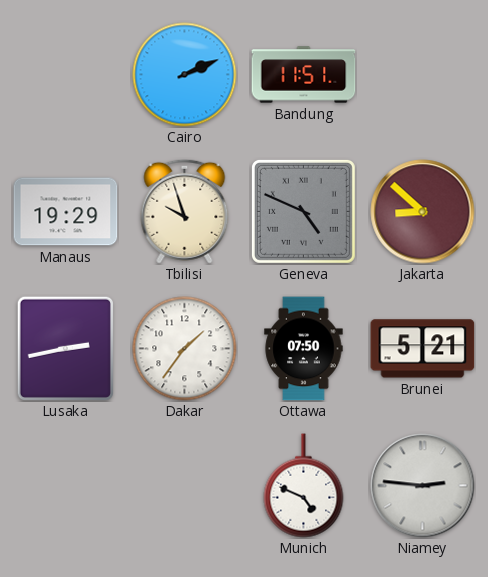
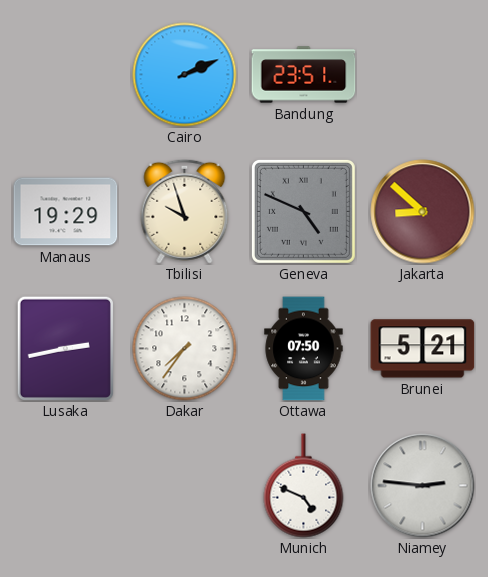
Bandung: 11:51 -> 23:51
Dakar: 1:36 -> 7:36
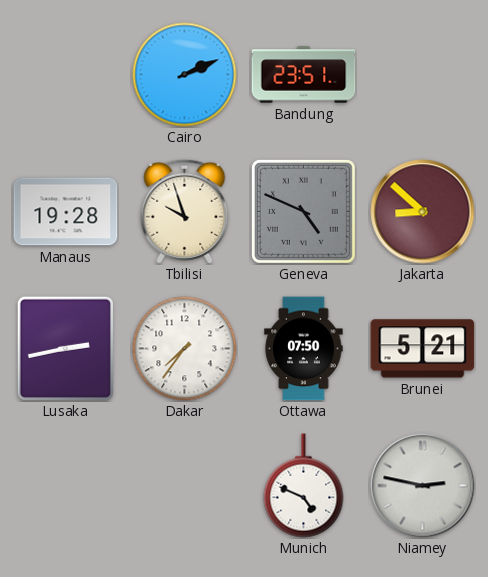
Manaus: 19:29 -> 19:28
Niamey: 2:46 -> 2:47
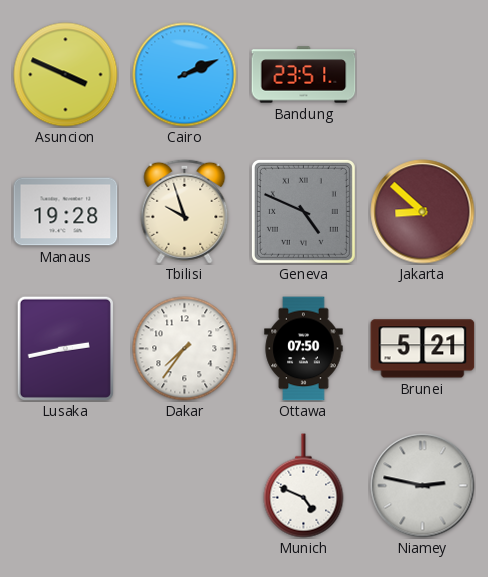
Asuncion: none -> 3:49
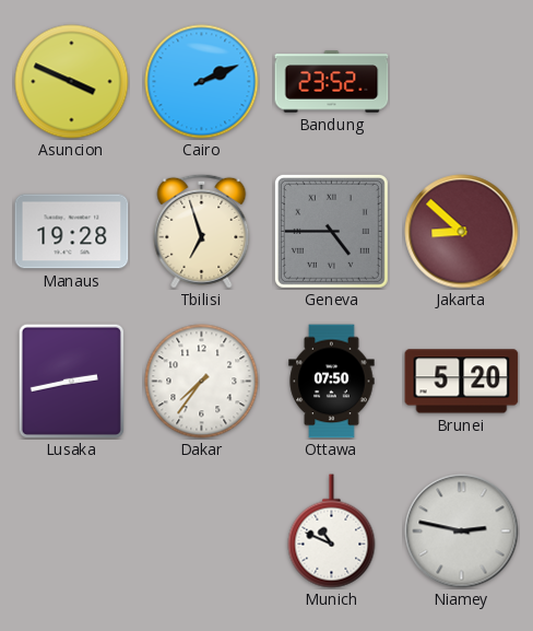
Bandung: 23:51 -> 23:52
Tbilisi: 9:57 -> 6:57
Geneva: 4:49 -> 4:45
Brunei: 5:21 -> 5:20
Munich: 4:49 -> 10:49
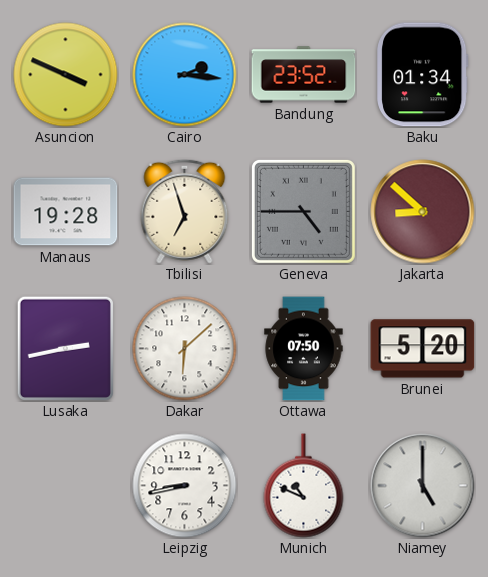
Cairo: 2:11 -> 2:16
Baku: none -> 01:34
Dakar: 7:36 -> 6:08
Leipzig: none -> 8:43
Niamey: 2:47 -> 5:00
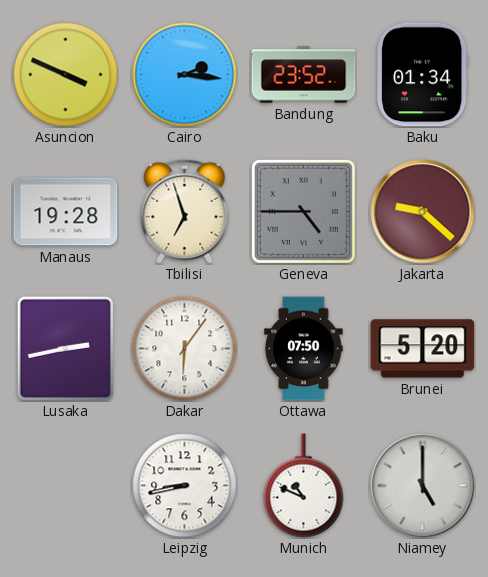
Jakarta: 8:52 -> 9:22
Dakar: 6:08 -> 6:06
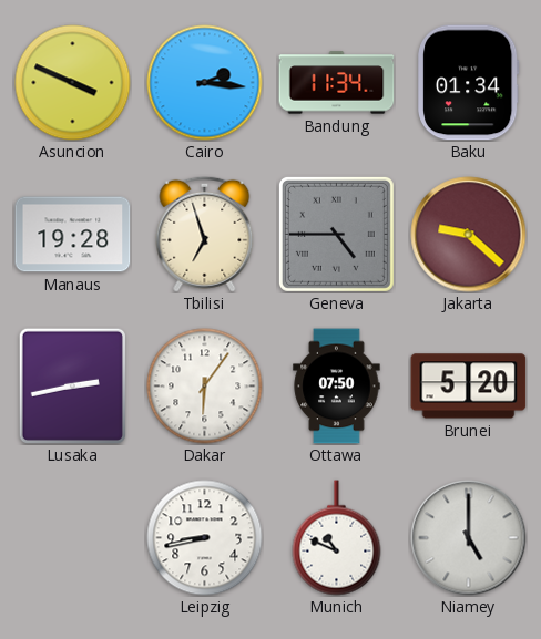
Bandung: 23:52 -> 11:34
